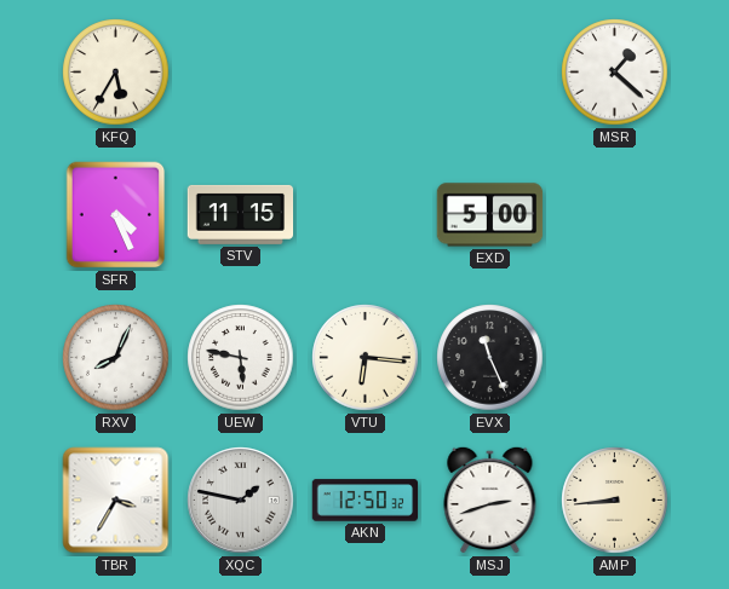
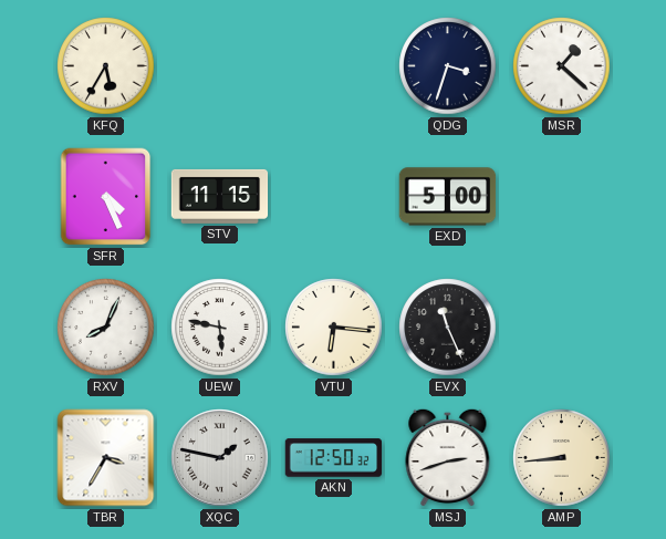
QDG: none -> 3:33
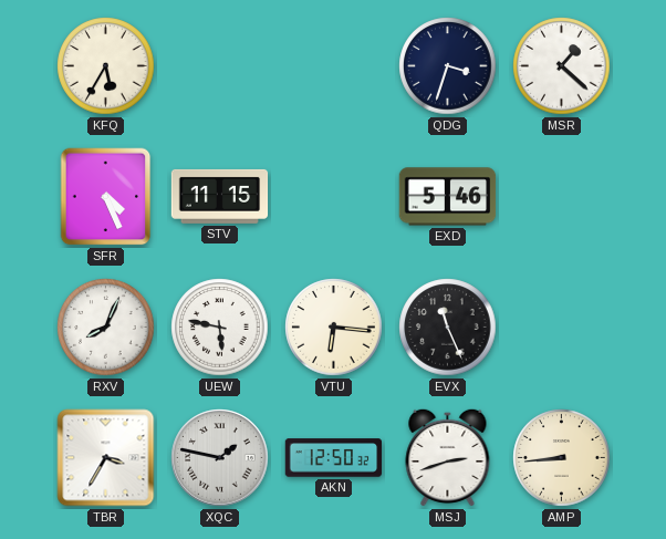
EXD: 5:00 -> 5:46
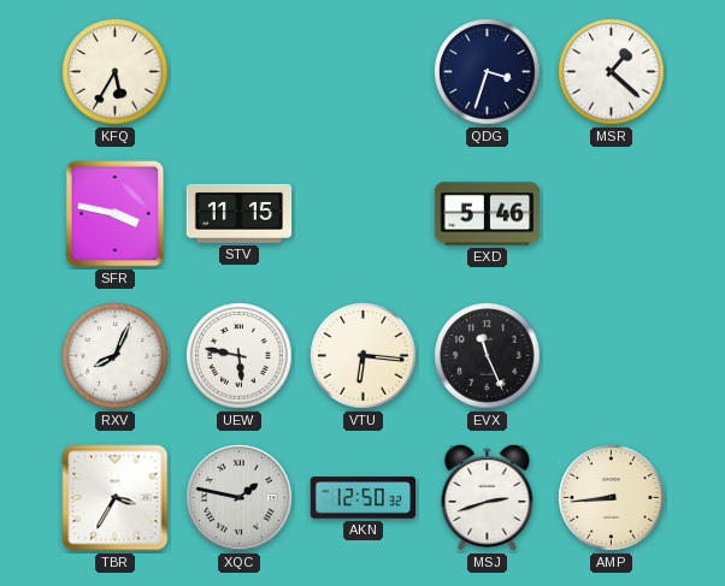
SFR: 4:26 -> 3:47
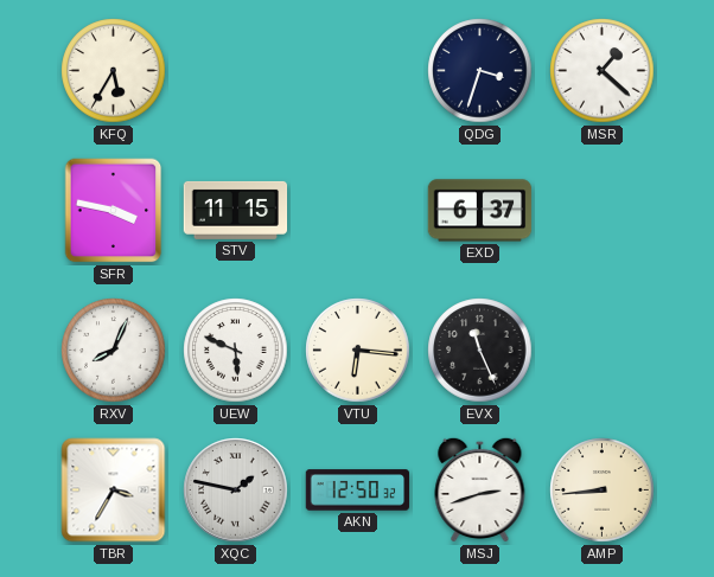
EXD: 5:46 -> 6:37
UEW: 5:47 -> 5:49
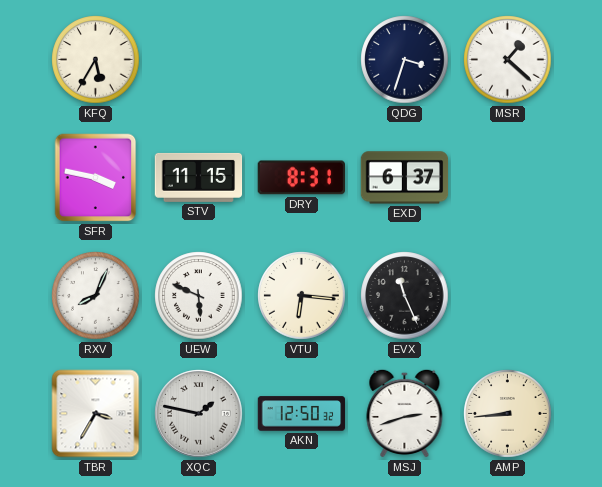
DRY: none -> 8:31
